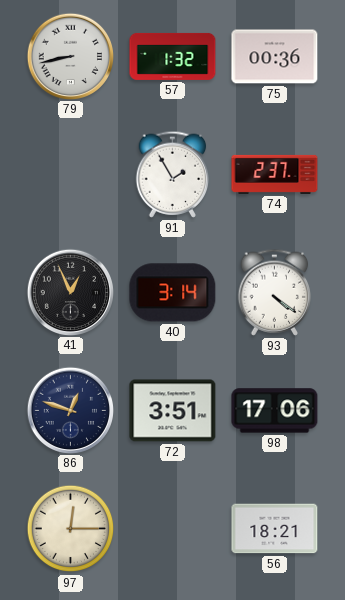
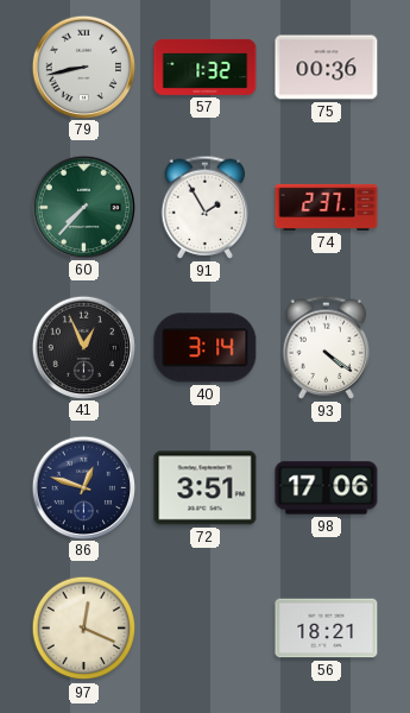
60: none -> 7:37
97: 12:15 -> 12:19
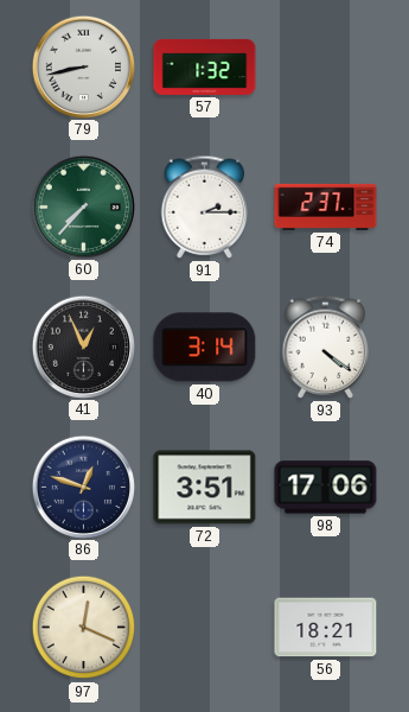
75: 00:36 -> none
91: 1:55 -> 2:15
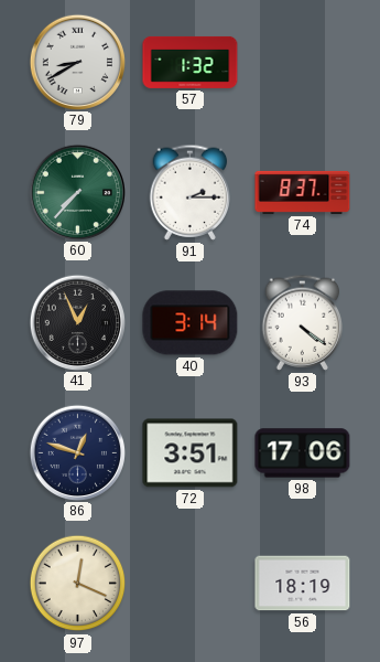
79: 8:43 -> 8:40
74: 2:37 -> 8:37
56: 18:21 -> 18:19
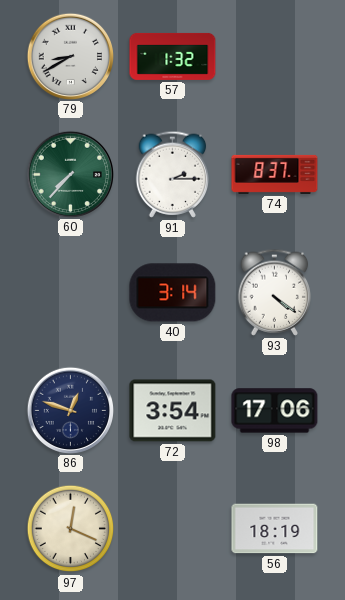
41: 12:56 -> none
72: 3:51 -> 3:54
